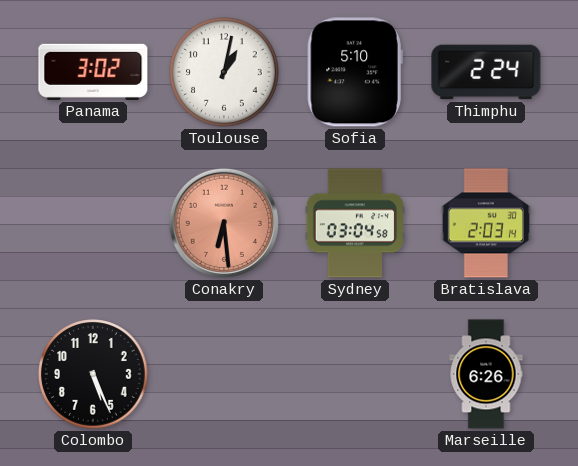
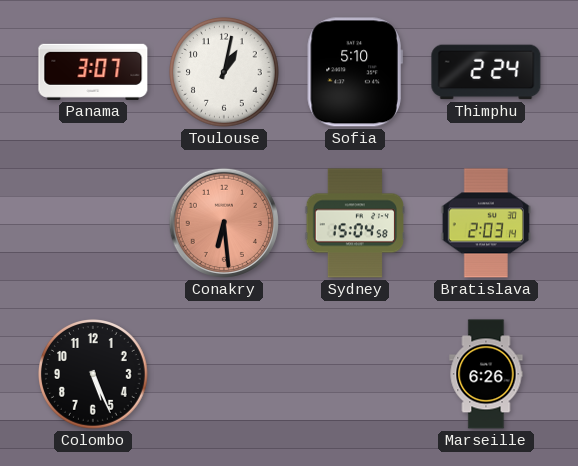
Panama: 3:02 -> 3:07
Sydney: 03:04 -> 15:04
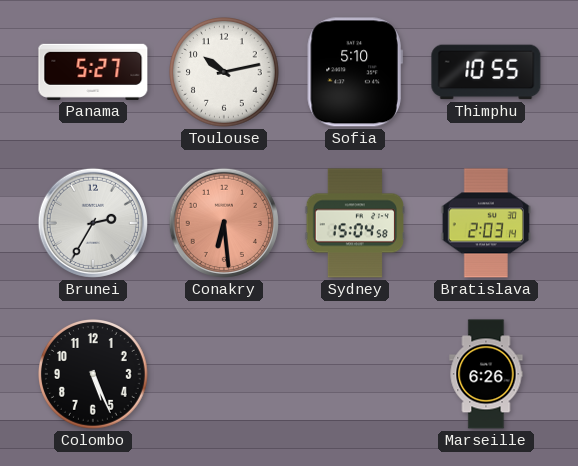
Panama: 3:07 -> 5:27
Toulouse: 1:02 -> 10:13
Thimphu: 2:24 -> 10:55
Brunei: none -> 2:35
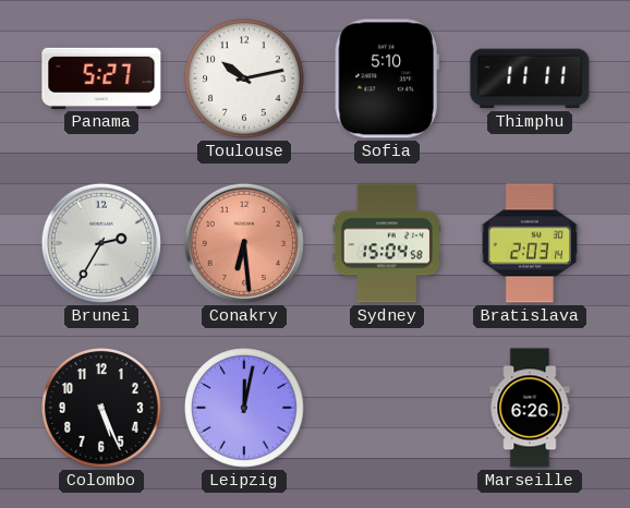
Thimphu: 10:55 -> 11:11
Leipzig: none -> 12:02
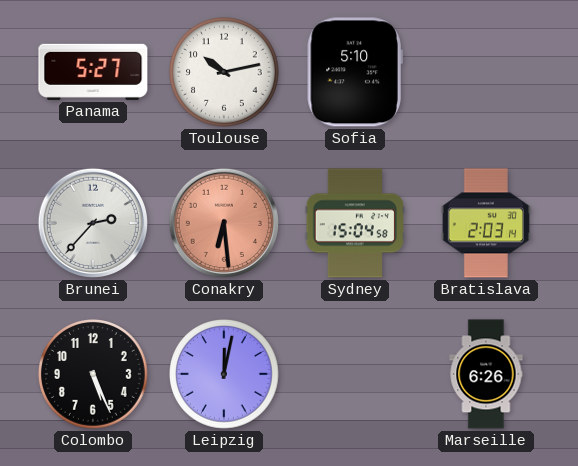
Thimphu: 11:11 -> none
Brunei: 2:35 -> 2:37
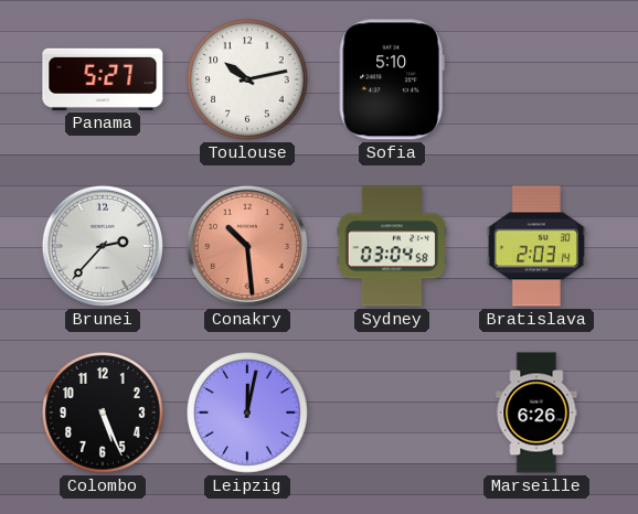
Conakry: 6:29 -> 10:29
Sydney: 15:04 -> 03:04
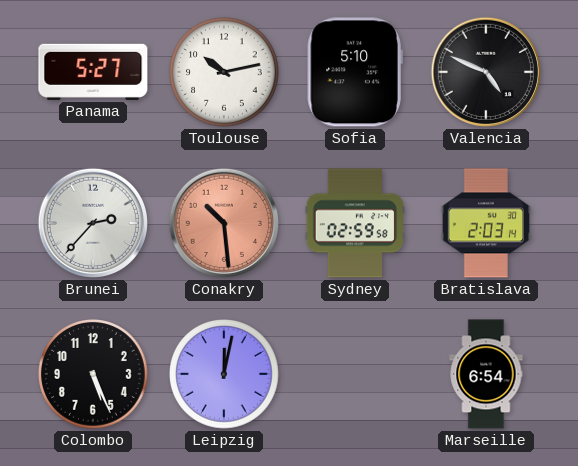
Valencia: none -> 4:49
Sydney: 03:04 -> 02:59
Marseille: 6:26 -> 6:54
